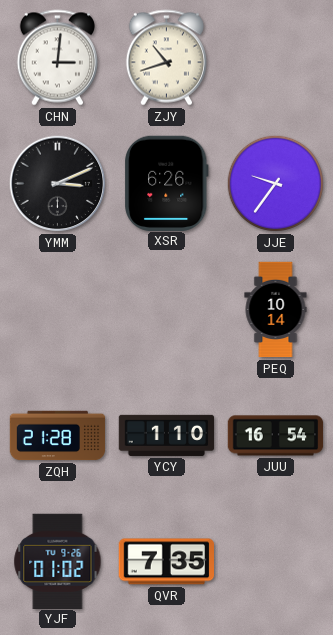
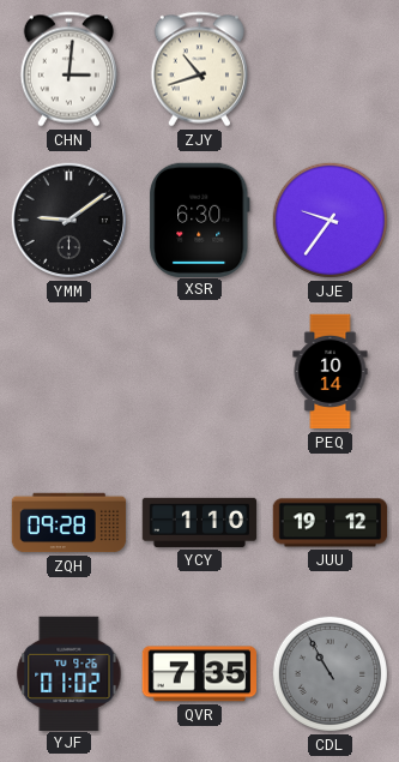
YMM: 3:11 -> 9:09
XSR: 6:26 -> 6:30
ZQH: 21:28 -> 09:28
JUU: 16:54 -> 19:12
CDL: none -> 10:55
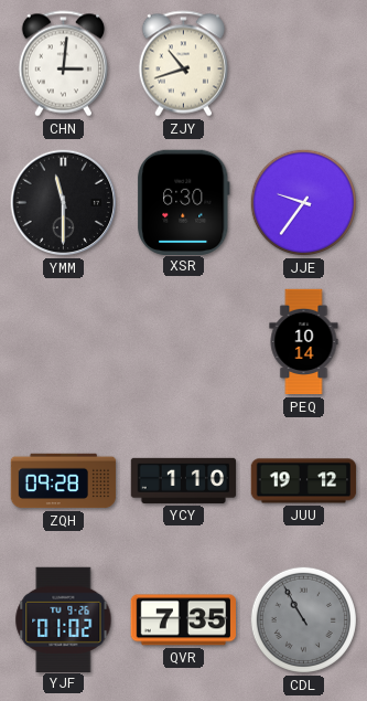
YMM: 9:09 -> 11:30
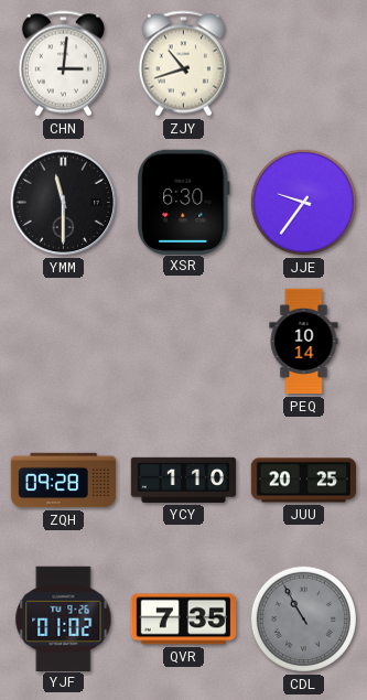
JUU: 19:12 -> 20:25
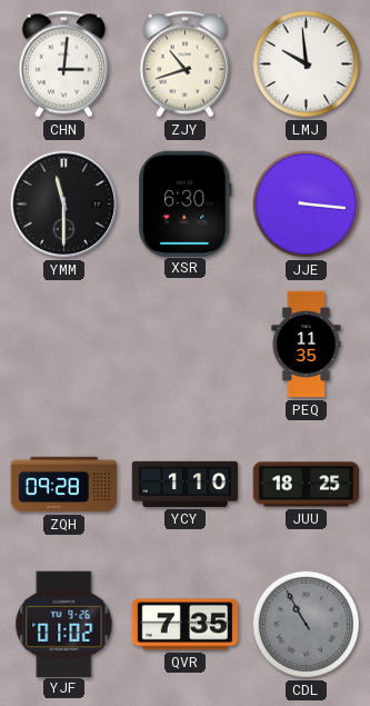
LMJ: none -> 9:59
JJE: 9:36 -> 3:16
PEQ: 10:14 -> 11:35
JUU: 20:25 -> 18:25
